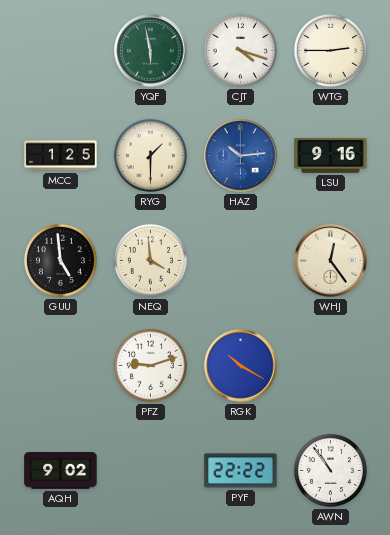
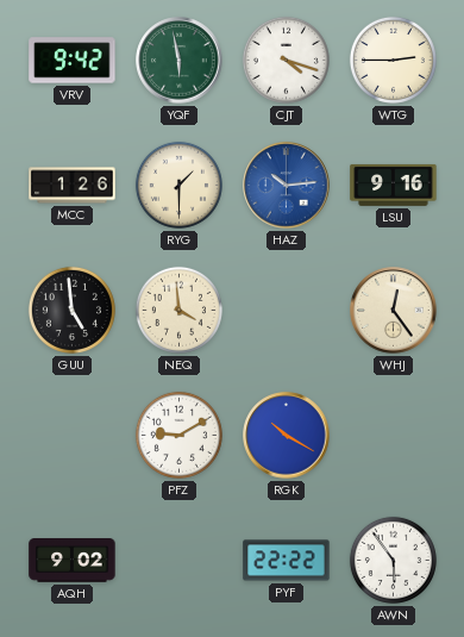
VRV: none -> 9:42
MCC: 1:25 -> 1:26
PFZ: 9:12 -> 9:10
AWN: 10:54 -> 5:54
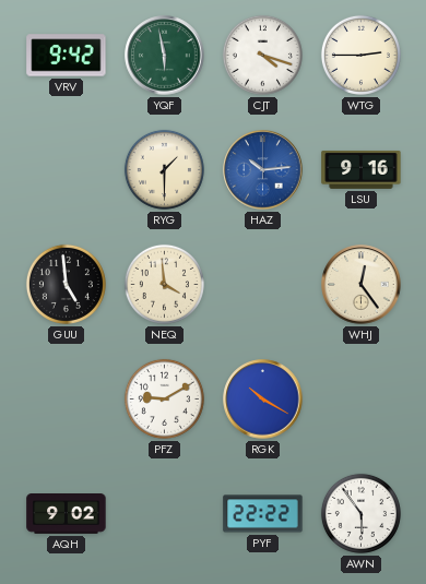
MCC: 1:26 -> none
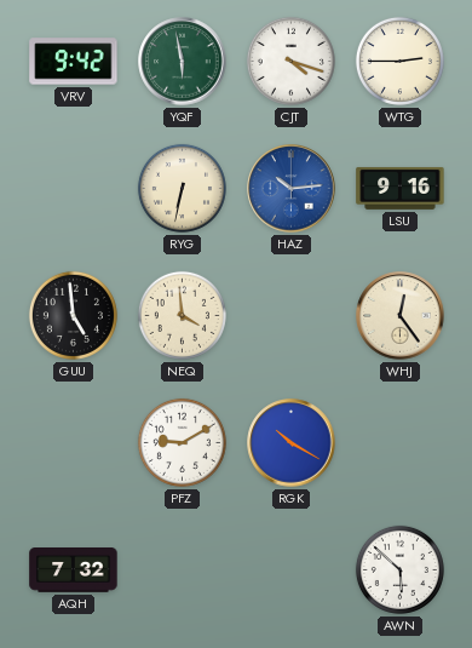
RYG: 1:30 -> 6:32
AQH: 9:02 -> 7:32
PYF: 22:22 -> none
AWN: 5:54 -> 5:52
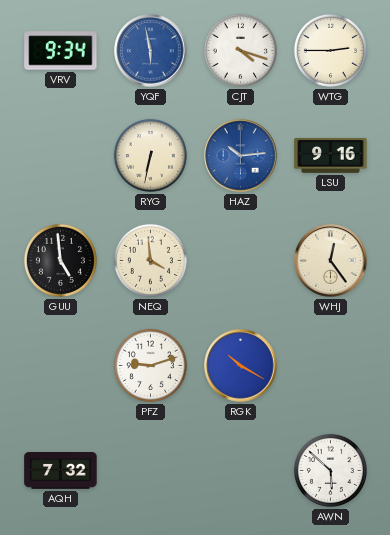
VRV: 9:42 -> 9:34
YQF dial: green -> blue
PFZ: 9:10 -> 9:12
